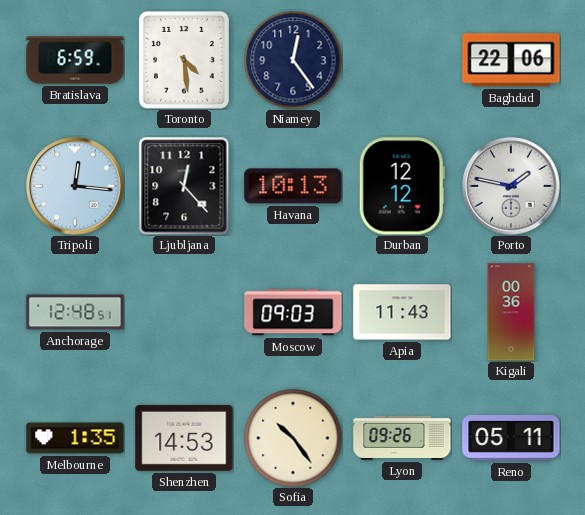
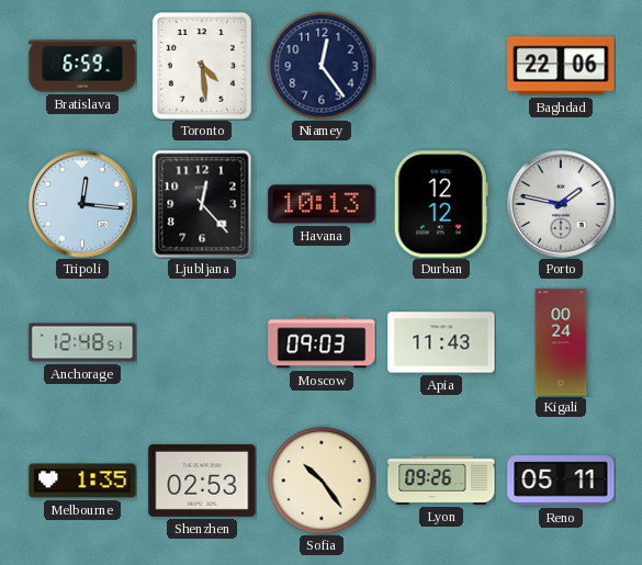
Kigali: 00:36 -> 00:24
Shenzhen: 14:53 -> 02:53
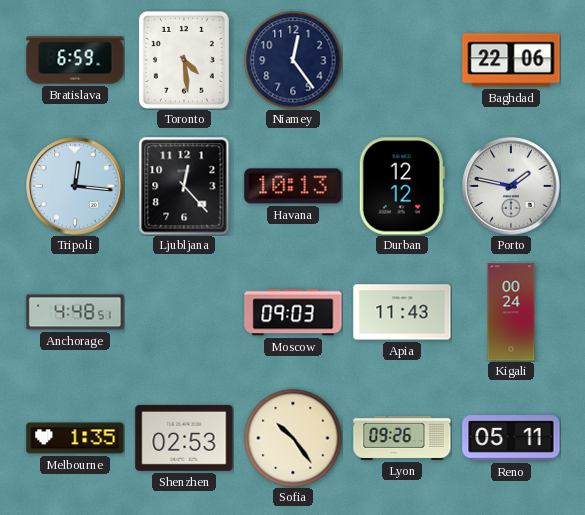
Anchorage: 12:48 -> 4:48
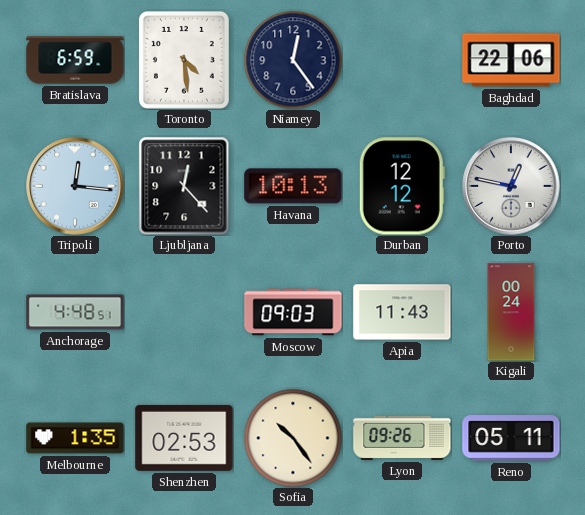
Porto: 1:47 -> 12:47
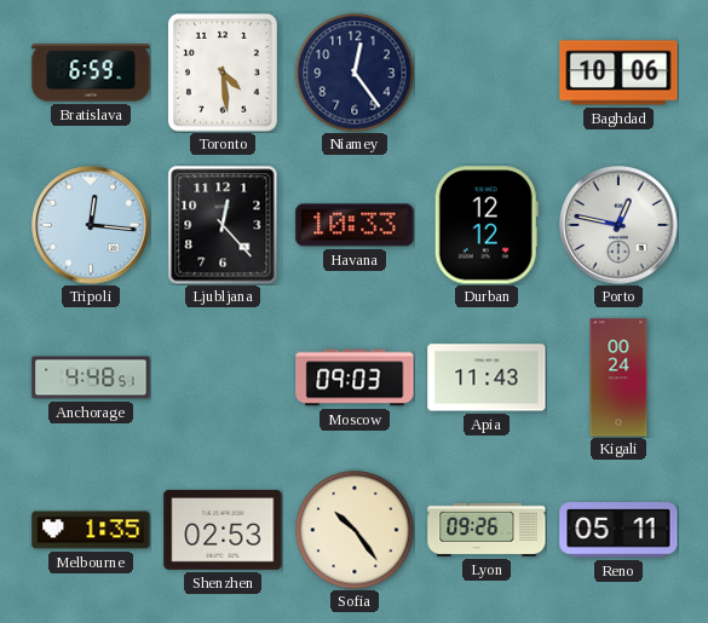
Baghdad: 22:06 -> 10:06
Havana: 10:13 -> 10:33
